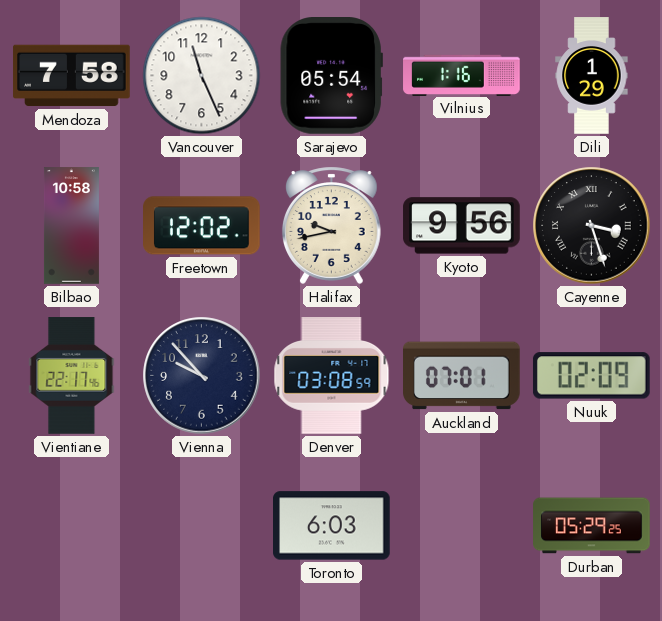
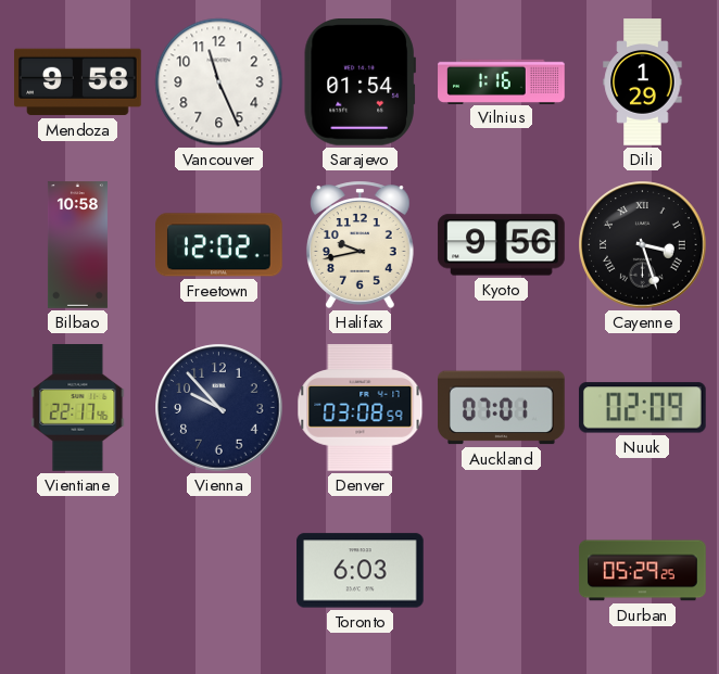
Mendoza: 7:58 -> 9:58
Sarajevo: 05:54 -> 01:54
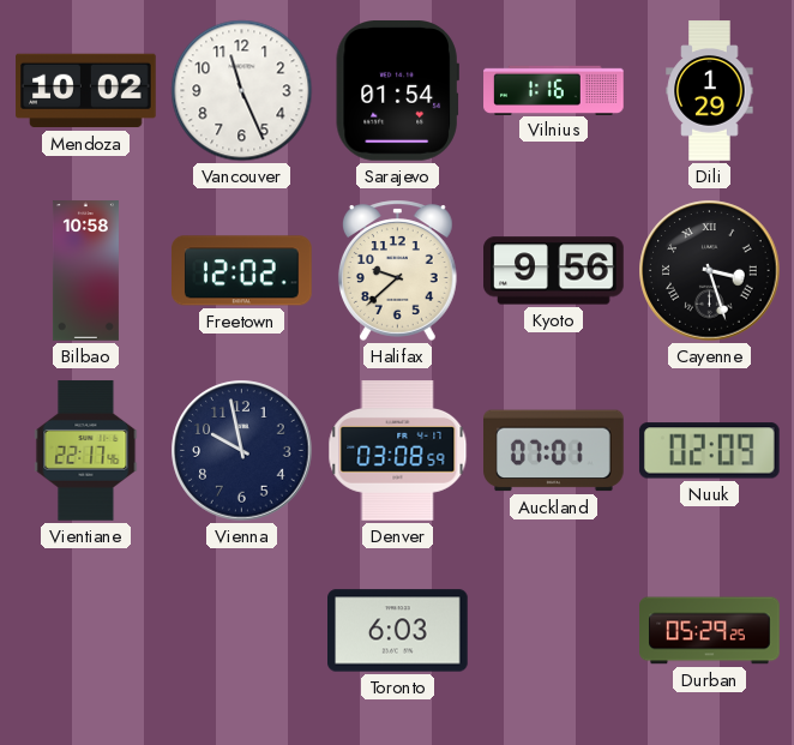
Mendoza: 9:58 -> 10:02
Halifax: 9:43 -> 9:38
Vienna: 9:53 -> 9:58
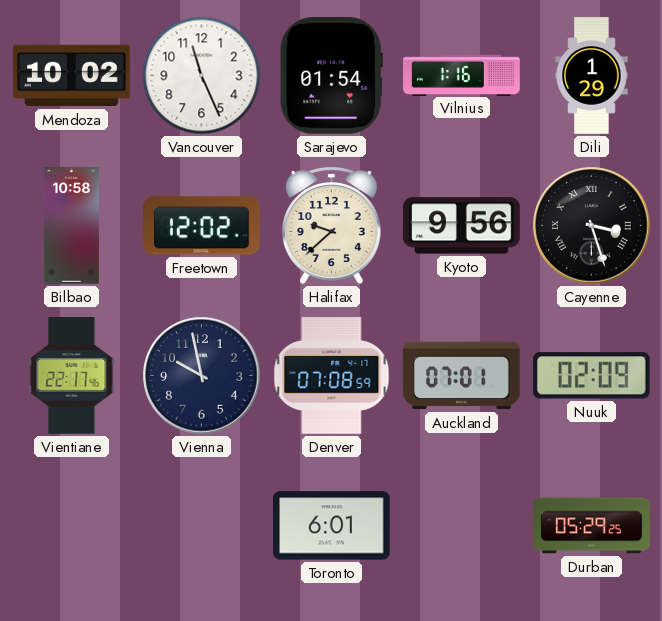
Denver: 03:08 -> 07:08
Toronto: 6:03 -> 6:01
